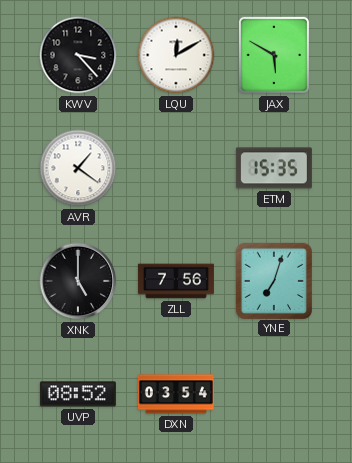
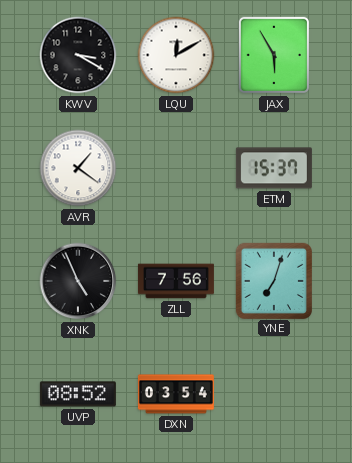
KWV: 3:23 -> 3:20
JAX: 5:50 -> 5:55
ETM: 15:35 -> 15:37
XNK: 5:00 -> 4:56
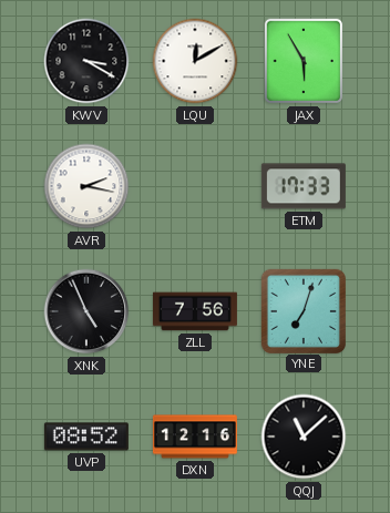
AVR: 1:21 -> 2:17
ETM: 15:37 -> 17:33
DXN: 03:54 -> 12:16
QQJ: none -> 11:08
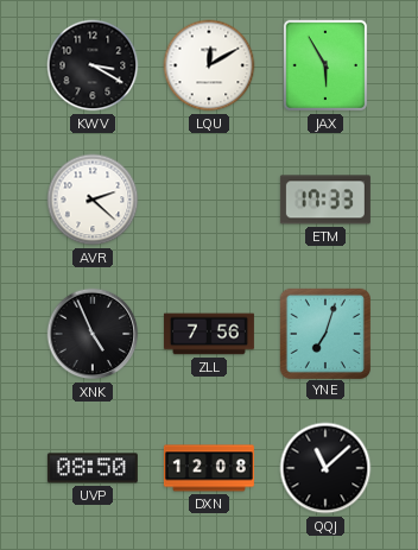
AVR: 2:17 -> 2:22
UVP: 08:52 -> 08:50
DXN: 12:16 -> 12:08
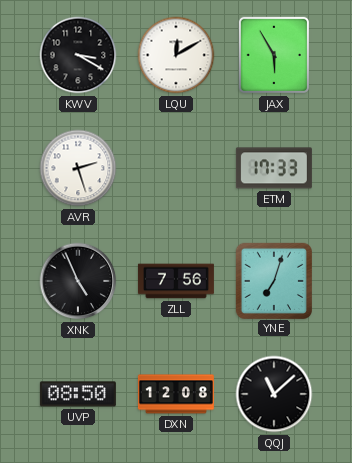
AVR: 2:22 -> 2:27
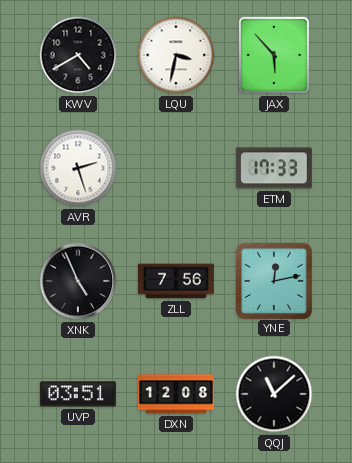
KWV: 3:20 -> 4:40
LQU: 12:10 -> 3:32
JAX: 5:55 -> 5:53
YNE: 7:03 -> 12:13
UVP: 08:50 -> 03:51
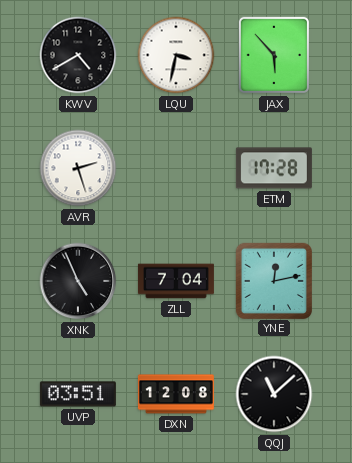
ETM: 17:33 -> 17:28
ZLL: 7:56 -> 7:04
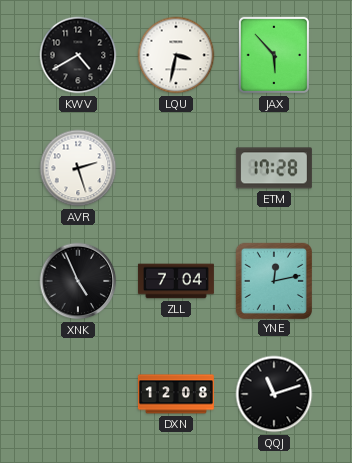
UVP: 03:51 -> none
QQJ: 11:08 -> 11:12
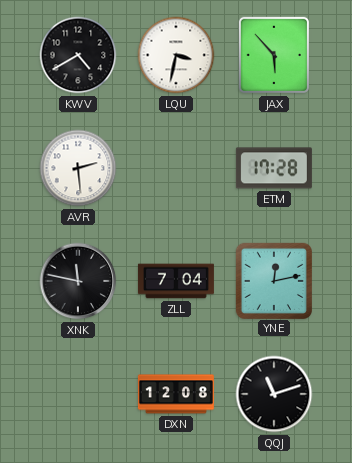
AVR: 2:27 -> 2:29
XNK: 4:56 -> 11:47
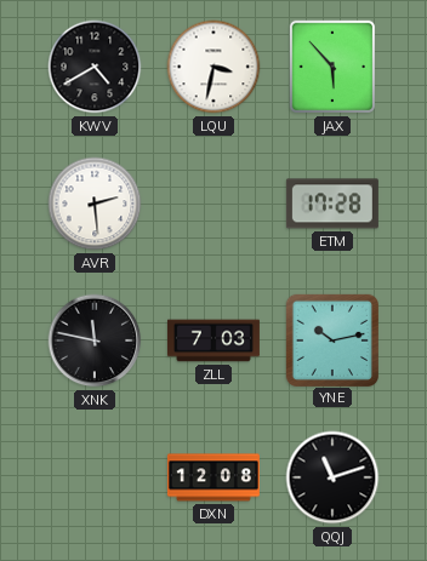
ZLL: 7:04 -> 7:03
YNE: 12:13 -> 10:13
